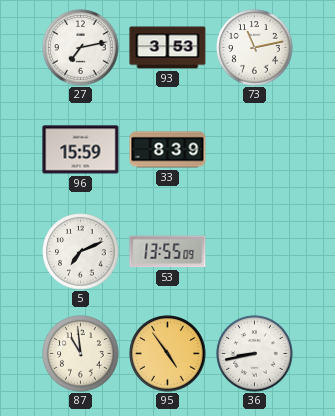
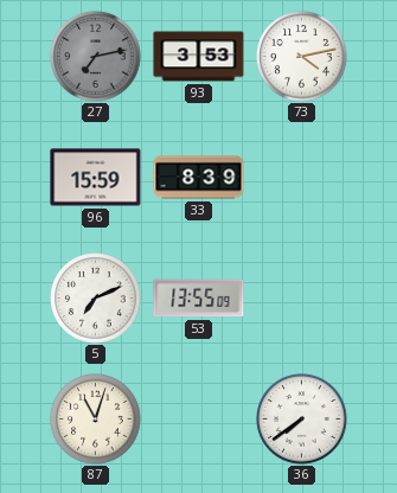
27 dial: white -> grey
73: 11:13 -> 4:13
87: 10:59 -> 11:03
95: 4:54 -> none
36: 8:43 -> 7:39
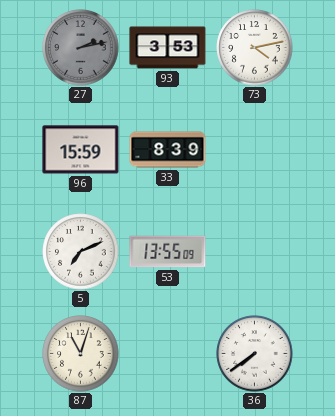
27: 7:13 -> 2:13
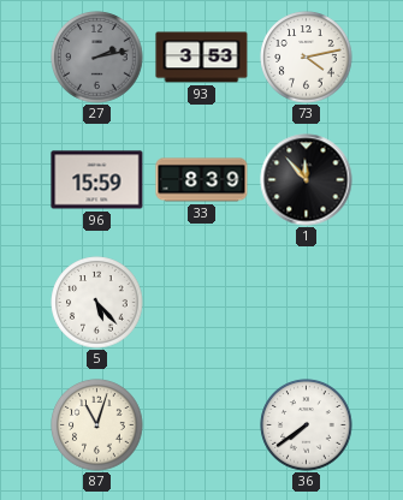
1: none -> 11:53
5: 7:11 -> 5:23
53: 13:55 -> none
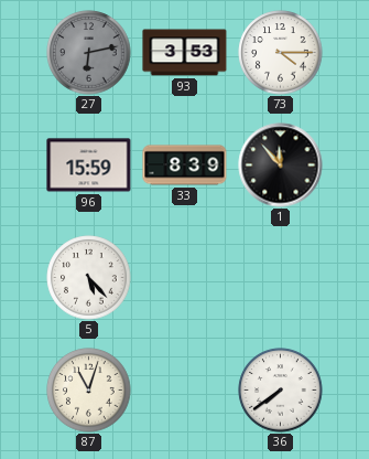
27: 2:13 -> 6:13
73: 4:13 -> 4:15
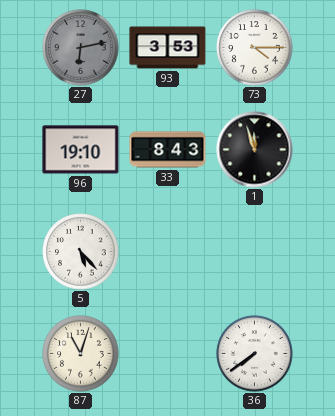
96: 15:59 -> 19:10
33: 8:39 -> 8:43
1: 11:53 -> 11:57
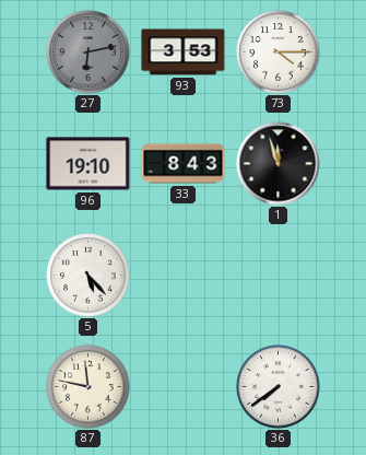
87: 11:03 -> 11:47
